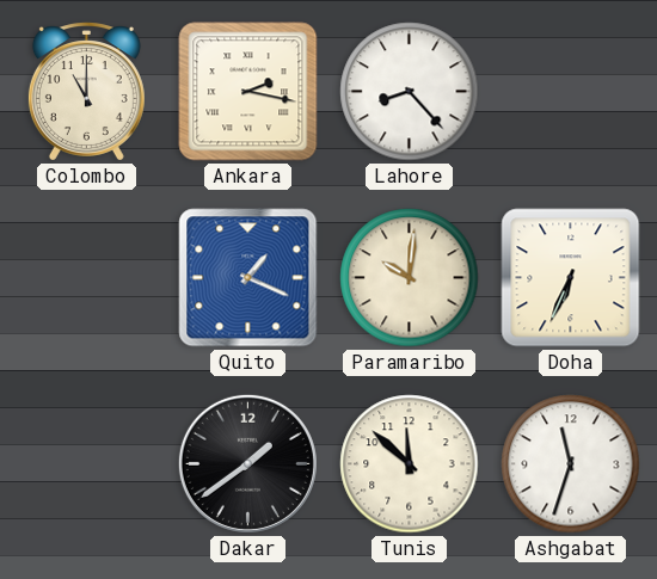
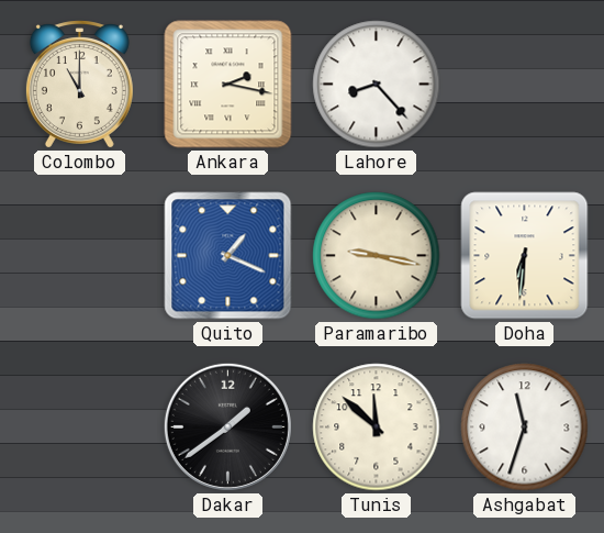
Paramaribo: 10:01 -> 9:17
Doha: 6:34 -> 6:31
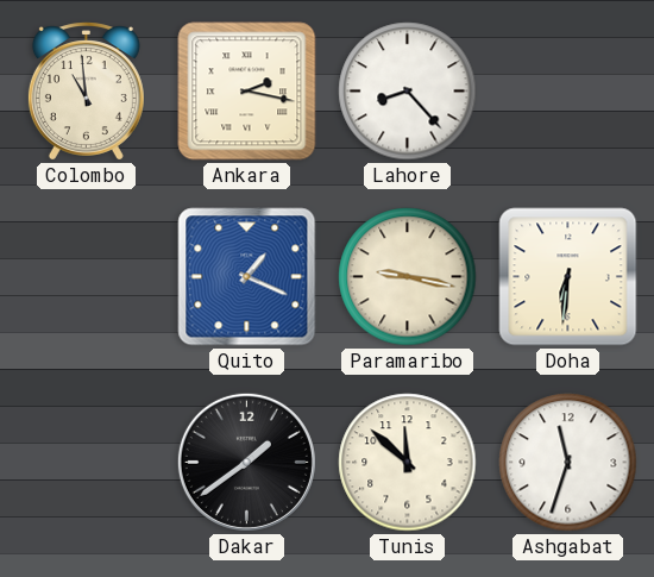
Colombo: 11:00 -> 10:59
